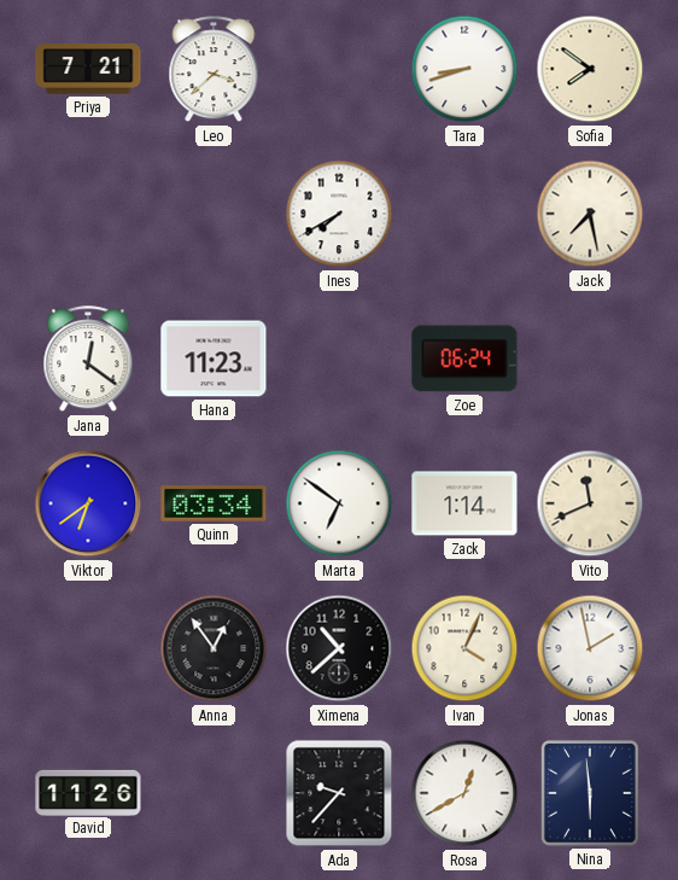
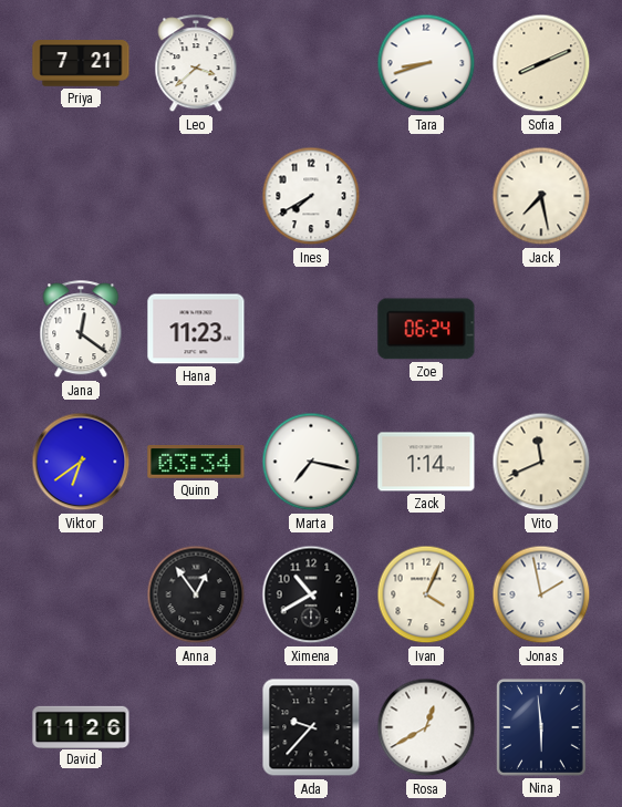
Sofia: 7:51 -> 8:11
Marta: 6:51 -> 7:17
Ximena: 10:38 -> 10:40
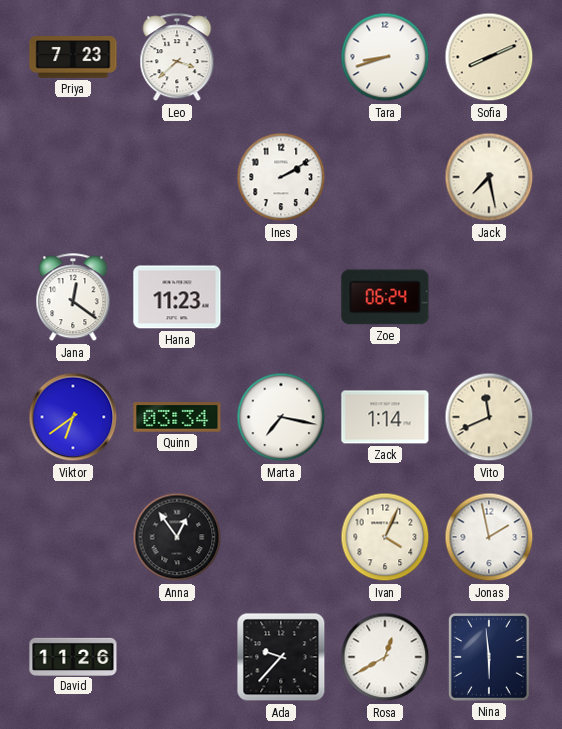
Priya: 7:21 -> 7:23
Ines: 7:40 -> 2:10
Ximena: 10:40 -> none
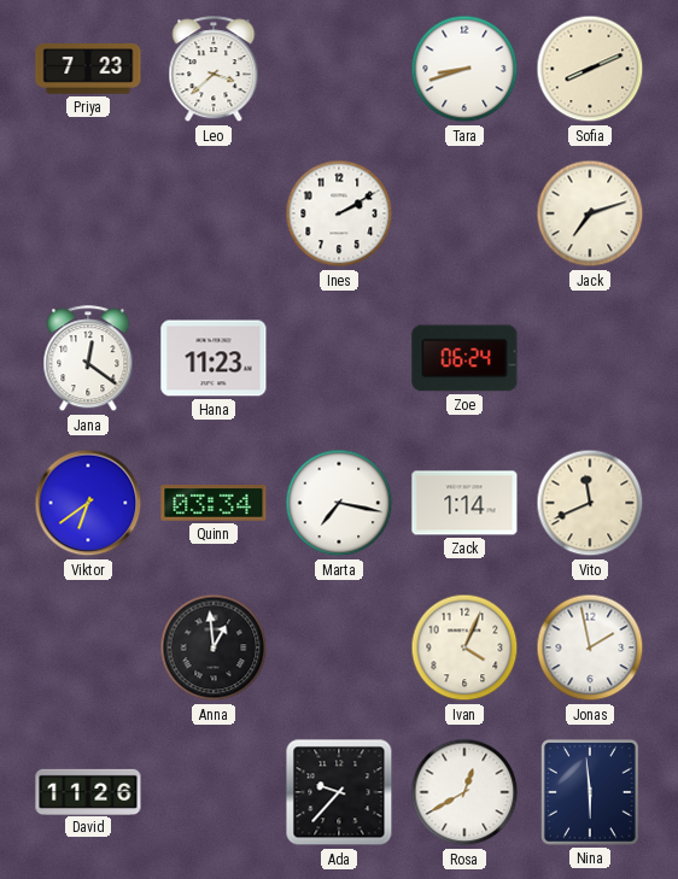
Jack: 7:28 -> 7:12
Anna: 12:54 -> 12:59
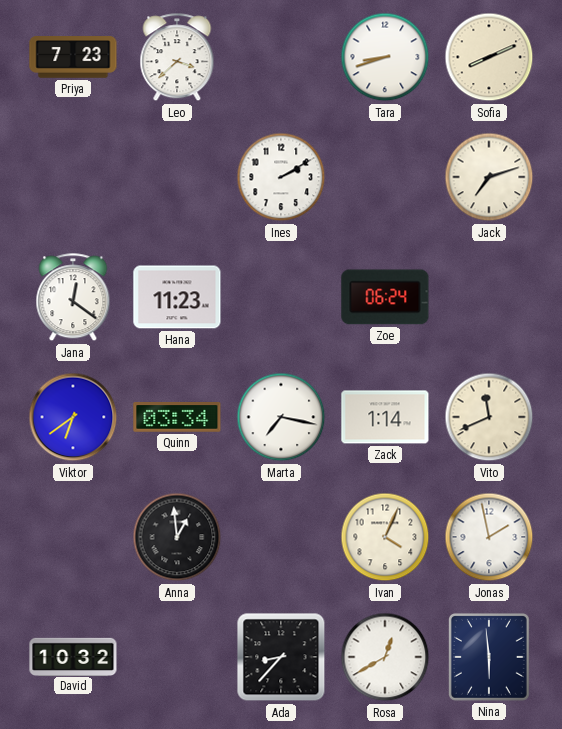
David: 11:26 -> 10:32
Ada: 9:37 -> 8:37
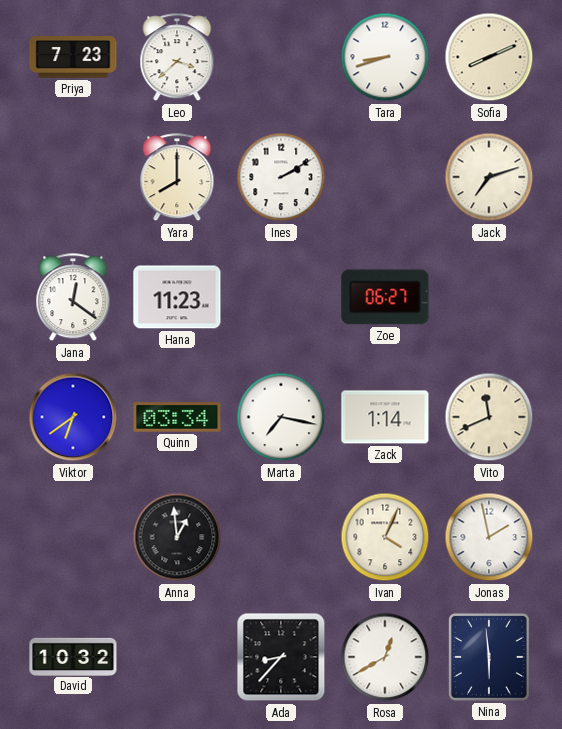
Yara: none -> 8:00
Zoe: 06:24 -> 06:27
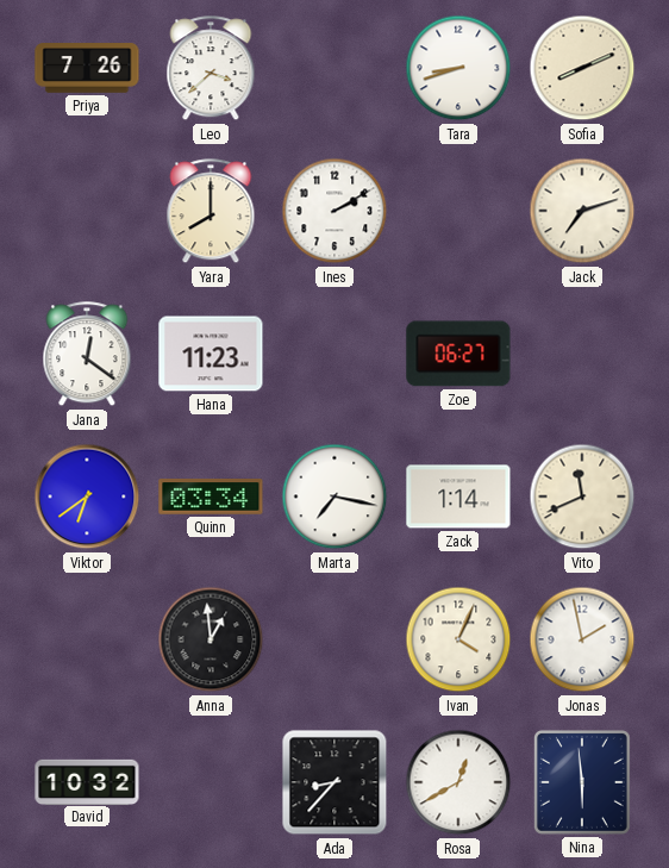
Priya: 7:23 -> 7:26
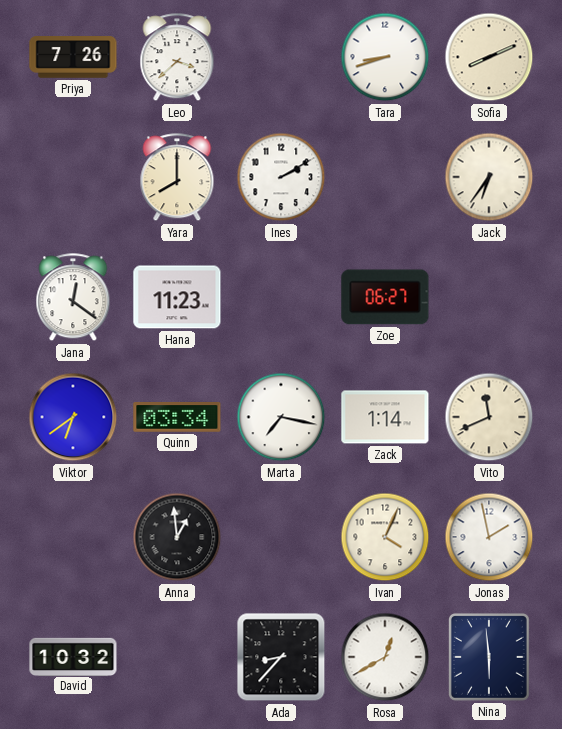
Jack: 7:12 -> 6:36
